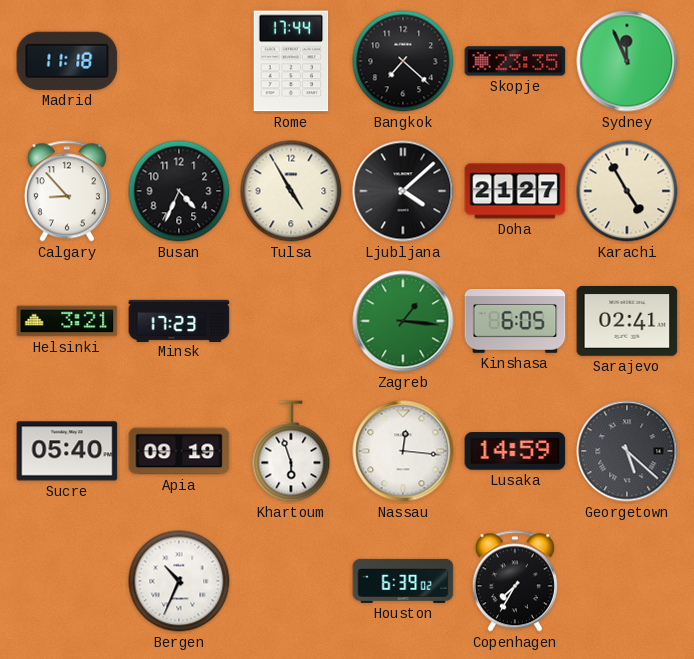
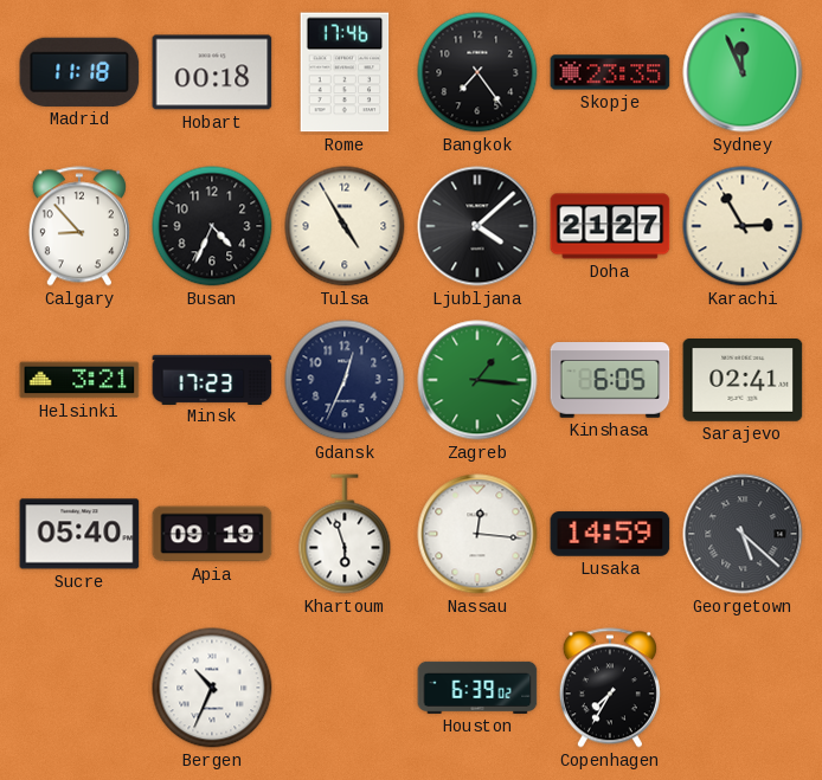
Hobart: none -> 00:18
Rome: 17:44 -> 17:46
Bangkok: 7:22 -> 7:24
Karachi: 4:55 -> 2:55
Gdansk: none -> 12:34
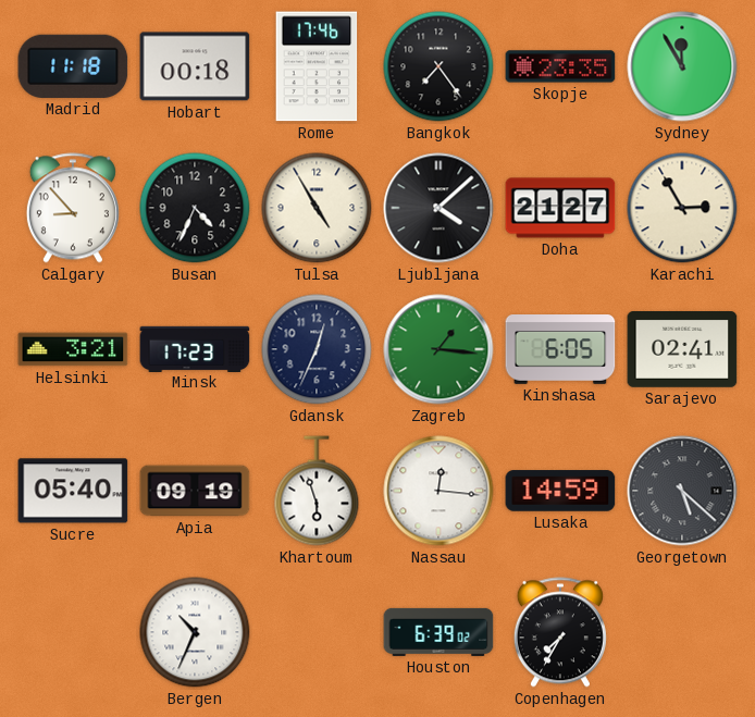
Sydney: 11:56 -> 11:55
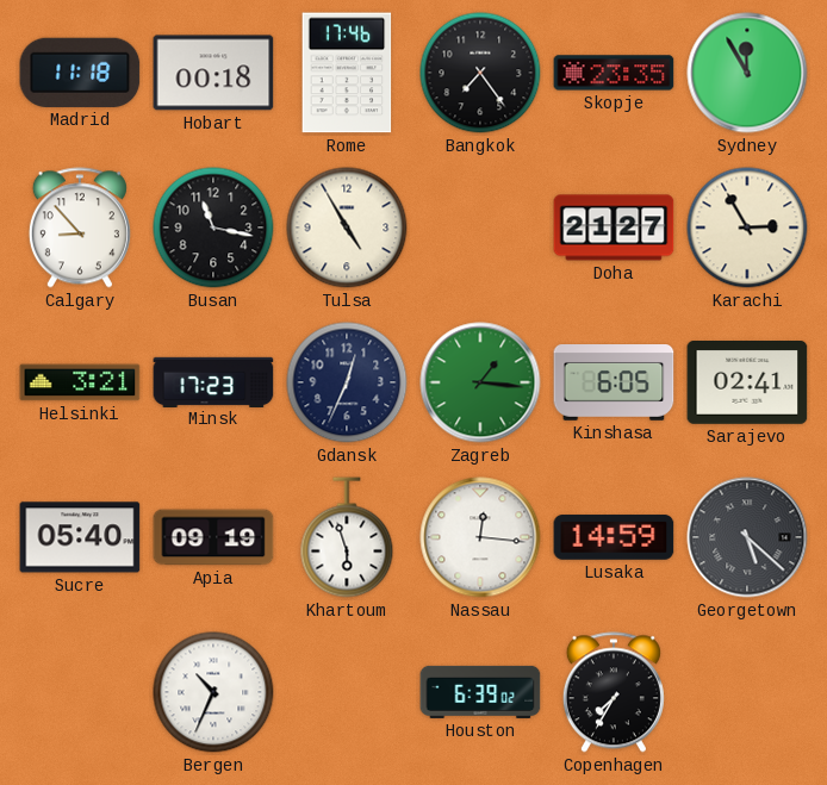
Busan: 4:34 -> 11:17
Ljubljana: 4:08 -> none
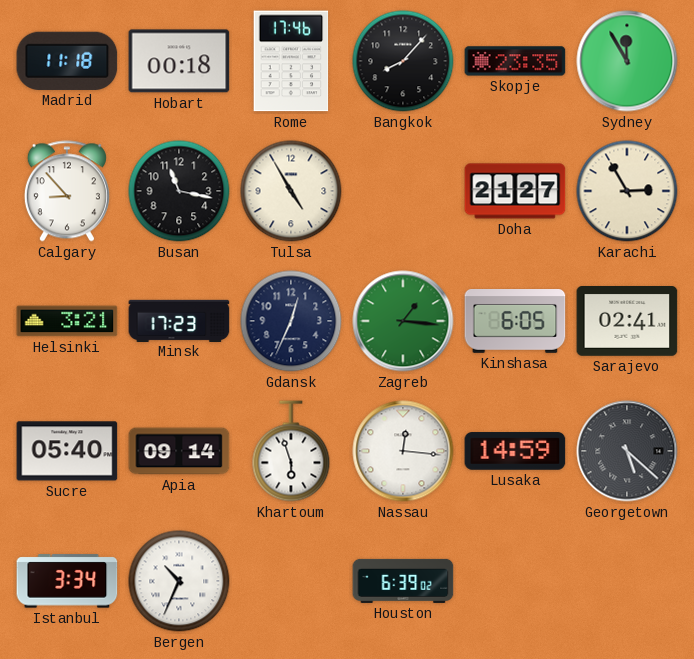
Bangkok: 7:24 -> 8:07
Apia: 09:19 -> 09:14
Istanbul: none -> 3:34
Copenhagen: 7:35 -> none
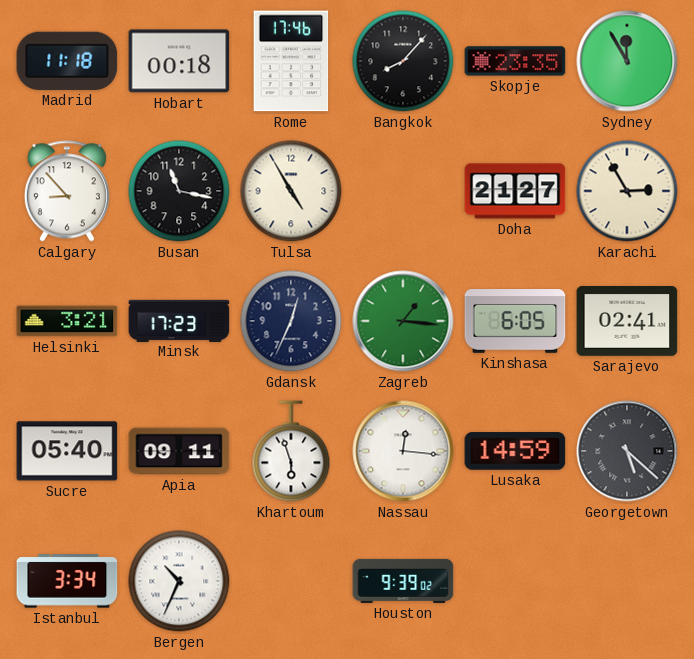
Apia: 09:14 -> 09:11
Houston: 6:39 -> 9:39
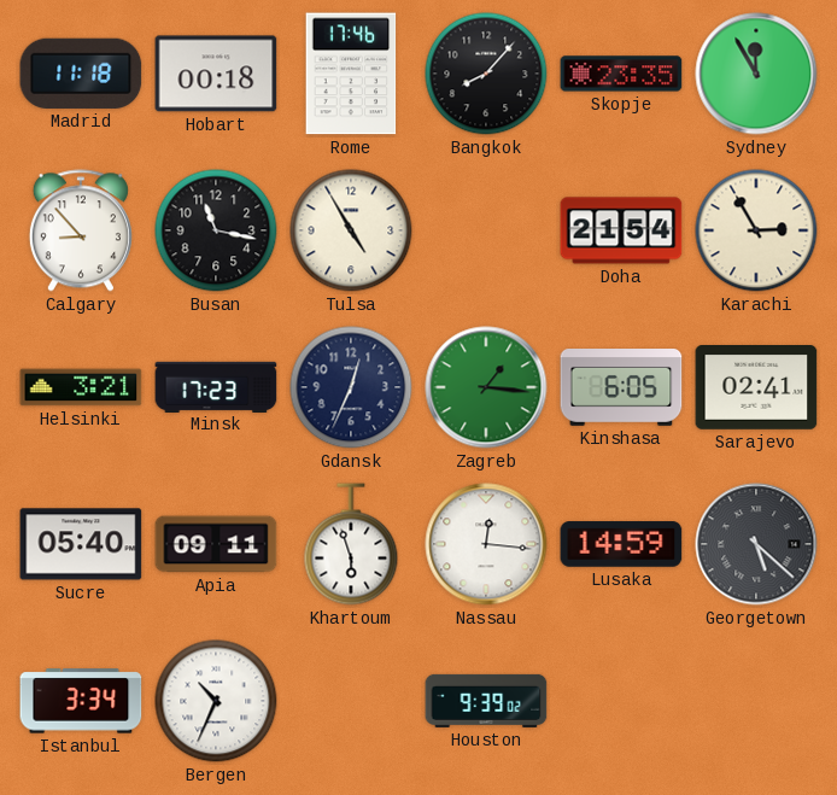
Doha: 21:27 -> 21:54
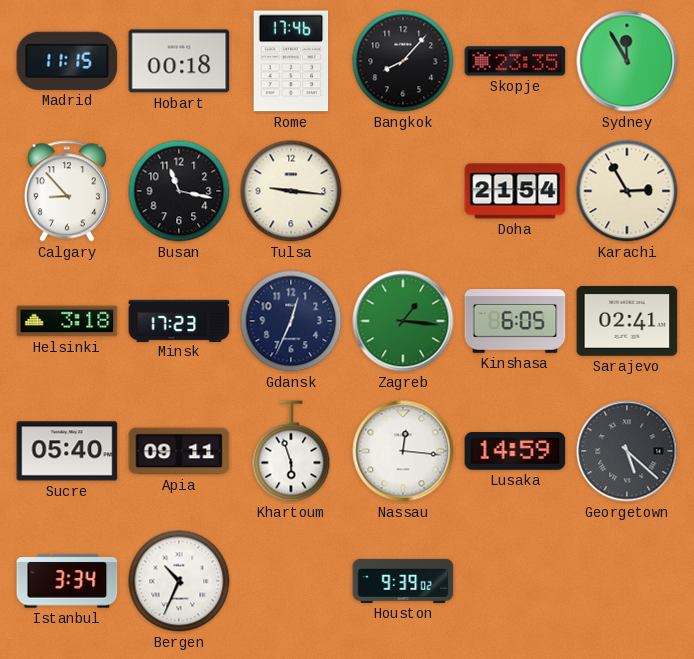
Madrid: 11:18 -> 11:15
Tulsa: 4:55 -> 9:16
Helsinki: 3:21 -> 3:18
